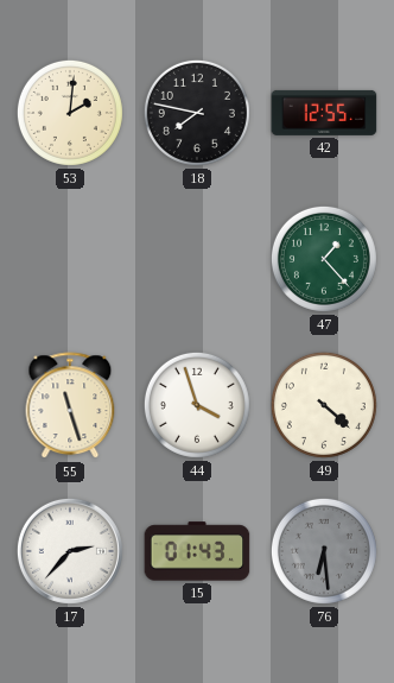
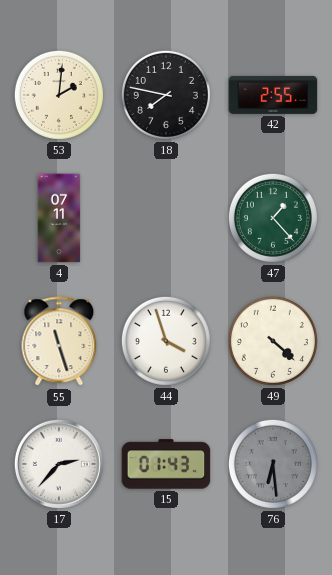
42: 12:55 -> 2:55
4: none -> 07:11
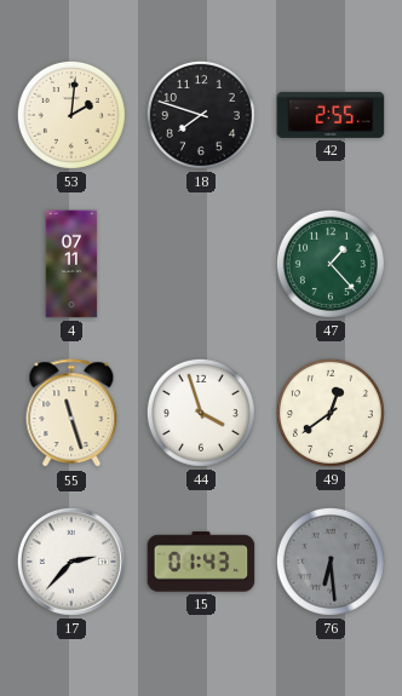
18: 7:47 -> 7:48
49: 4:22 -> 12:39
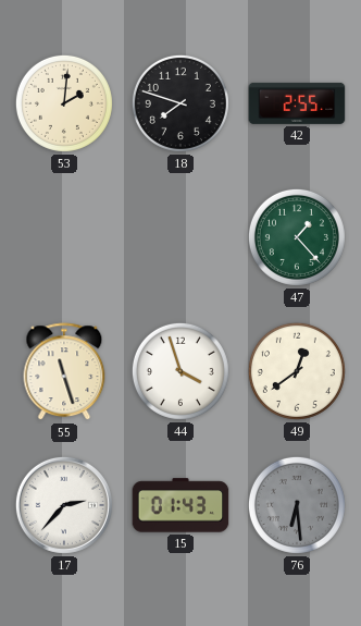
4: 07:11 -> none
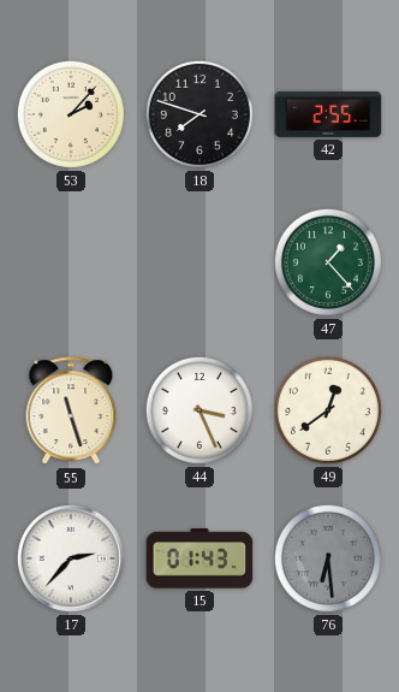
53: 2:01 -> 2:07
44: 3:57 -> 3:26
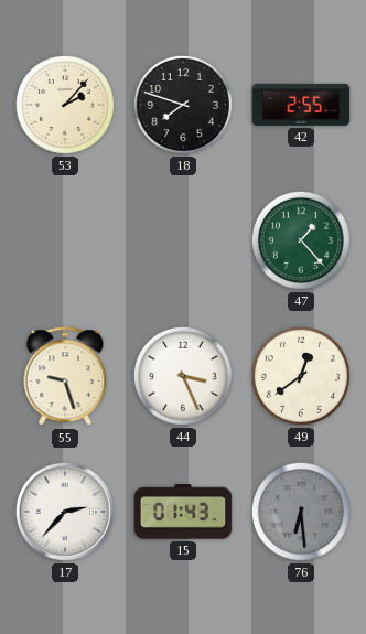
55: 11:27 -> 9:27
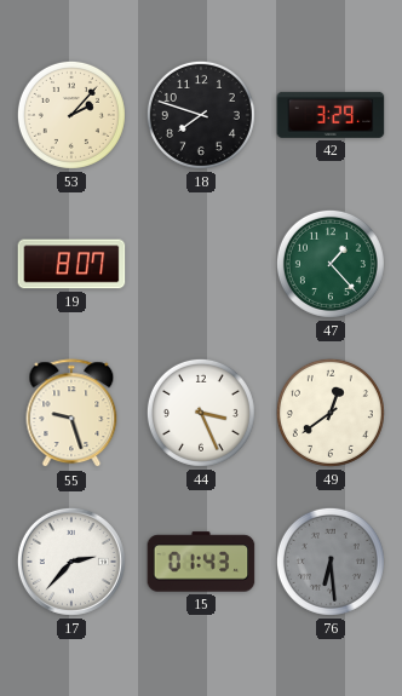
42: 2:55 -> 3:29
19: none -> 8:07
